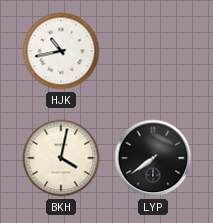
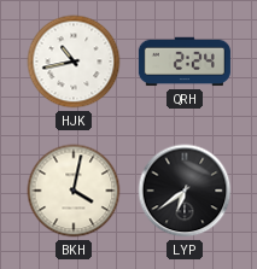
QRH: none -> 2:24
LYP: 7:39 -> 6:39
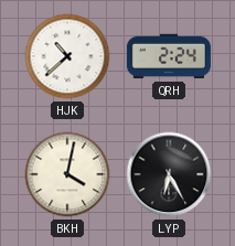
HJK: 10:43 -> 10:38
LYP: 6:39 -> 6:25
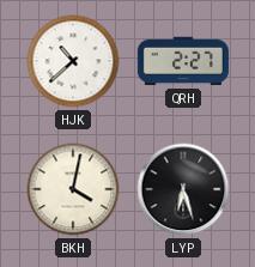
QRH: 2:24 -> 2:27
LYP: 6:25 -> 6:27
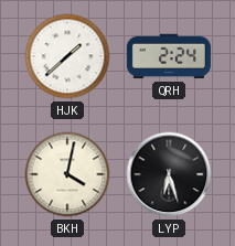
HJK: 10:38 -> 1:38
QRH: 2:27 -> 2:24
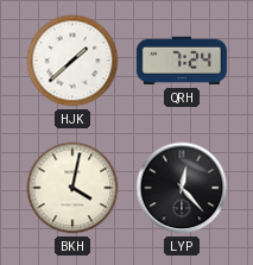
QRH: 2:24 -> 7:24
LYP: 6:27 -> 12:23
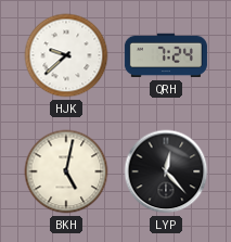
HJK: 1:38 -> 9:38
BKH: 4:02 -> 5:02
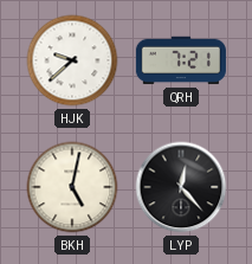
QRH: 7:24 -> 7:21
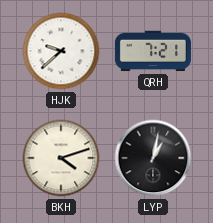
BKH: 5:02 -> 4:12
LYP: 12:23 -> 1:02
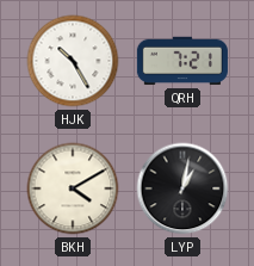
HJK: 9:38 -> 10:25
BKH: 4:12 -> 4:10
